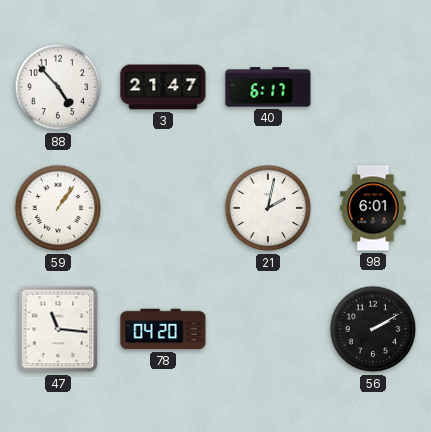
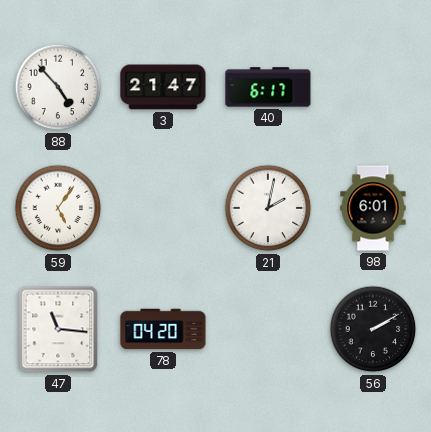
59: 1:06 -> 5:06
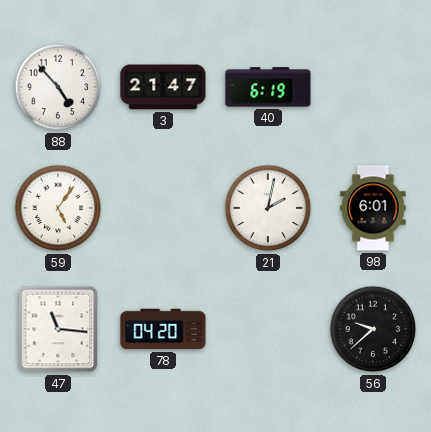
40: 6:17 -> 6:19
56: 2:10 -> 9:38
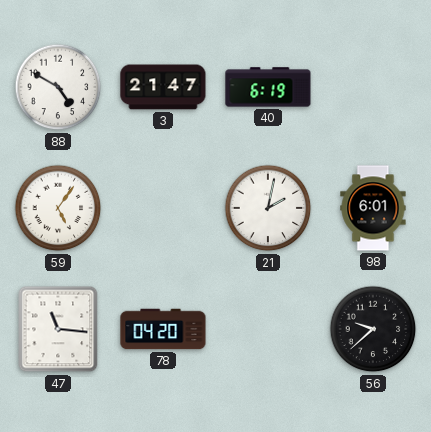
88: 4:53 -> 4:50
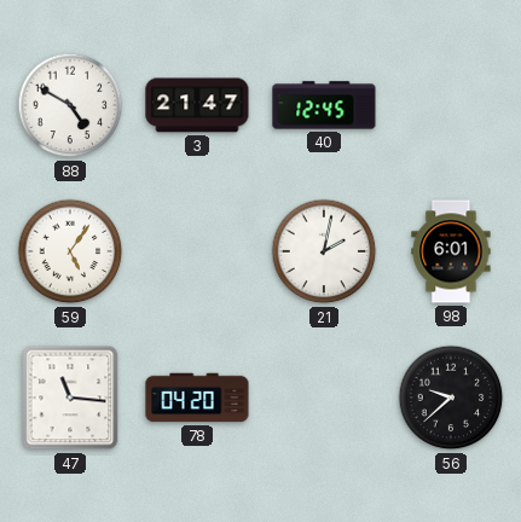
40: 6:19 -> 12:45
